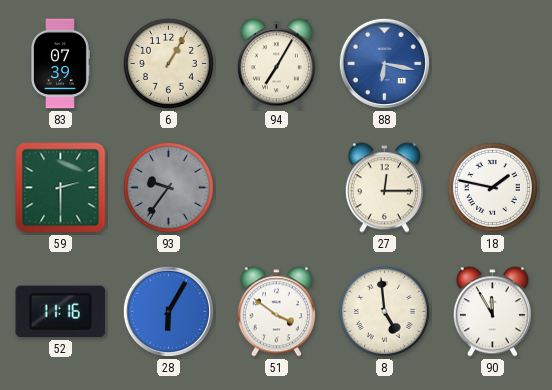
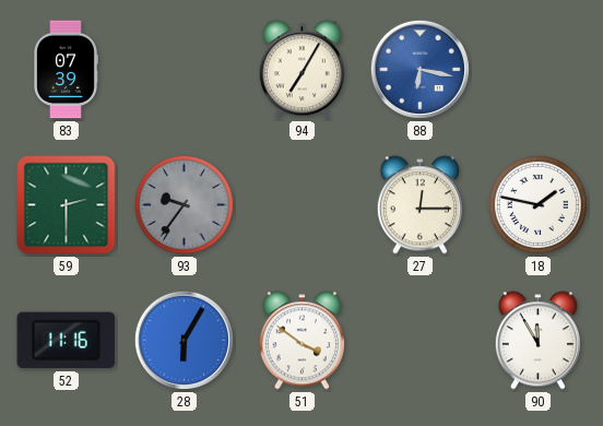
6: 1:05 -> none
8: 4:59 -> none
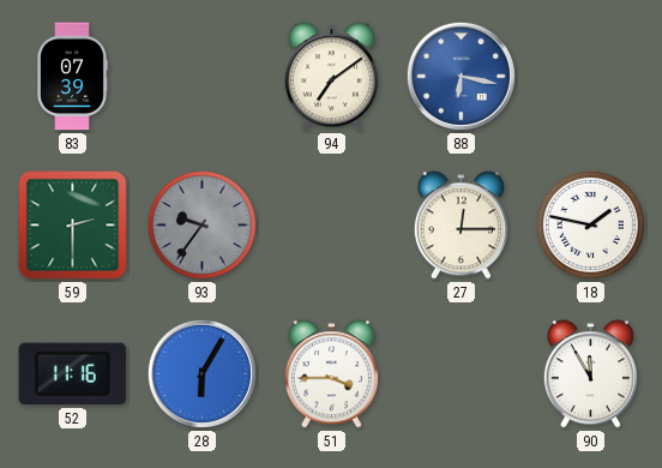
94: 7:05 -> 7:09
51: 3:51 -> 3:45
